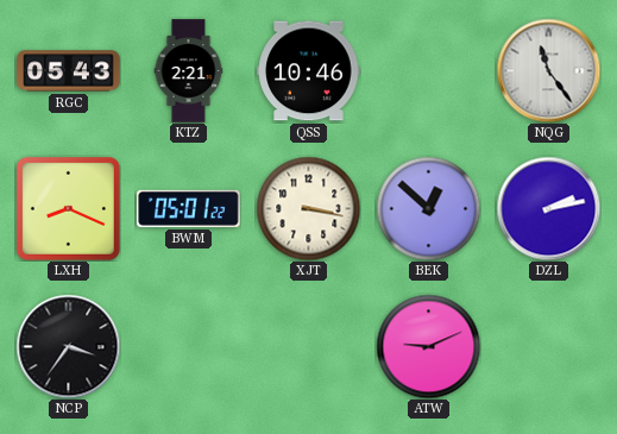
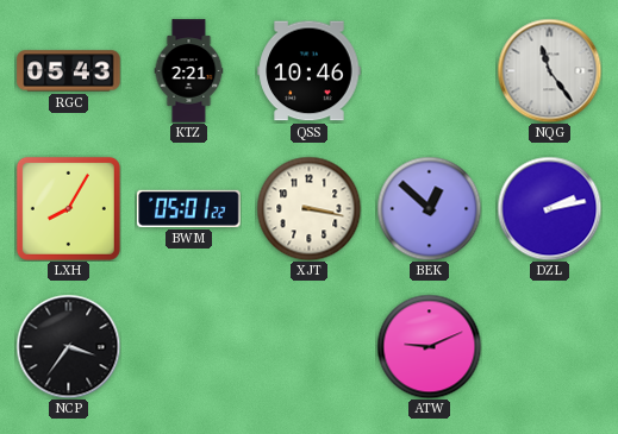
LXH: 8:19 -> 8:05
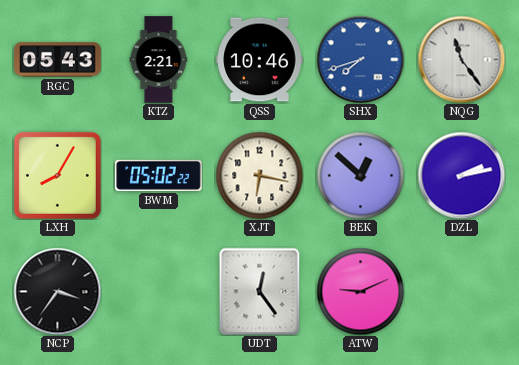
SHX: none -> 7:42
BWM: 05:01 -> 05:02
XJT: 3:17 -> 6:17
UDT: none -> 12:24
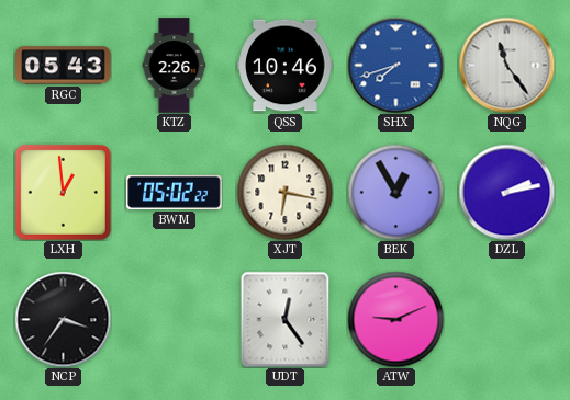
KTZ: 2:21 -> 2:26
LXH: 8:05 -> 12:59
BEK: 12:52 -> 12:55
